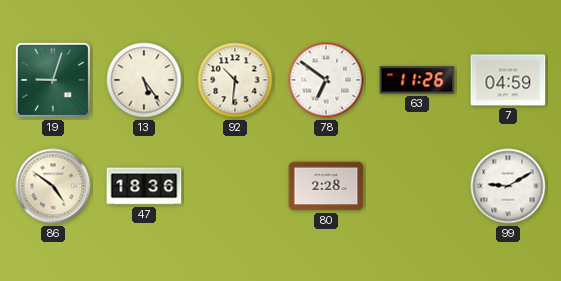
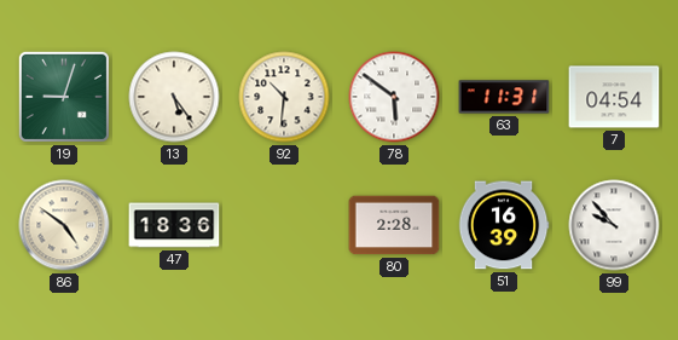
78: 6:51 -> 5:51
63: 11:26 -> 11:31
7: 04:59 -> 04:54
51: none -> 16:39
99: 9:10 -> 9:53
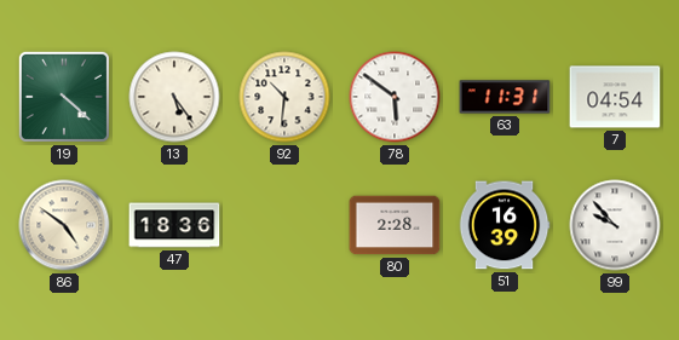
19: 9:03 -> 4:22
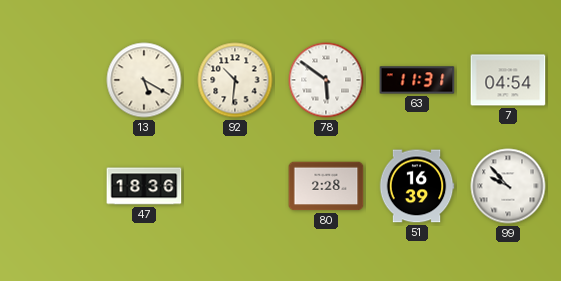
19: 4:22 -> none
13: 5:24 -> 5:20
86: 4:51 -> none
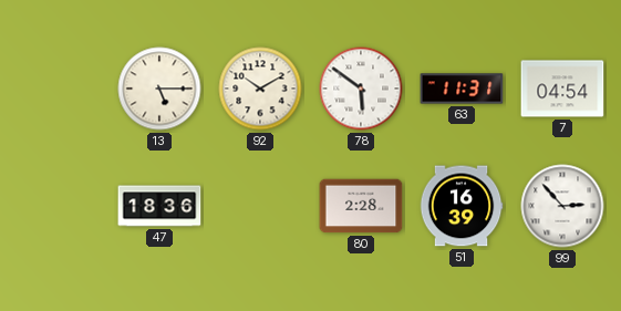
13: 5:20 -> 5:15
92: 10:31 -> 10:10
99: 9:53 -> 2:53
